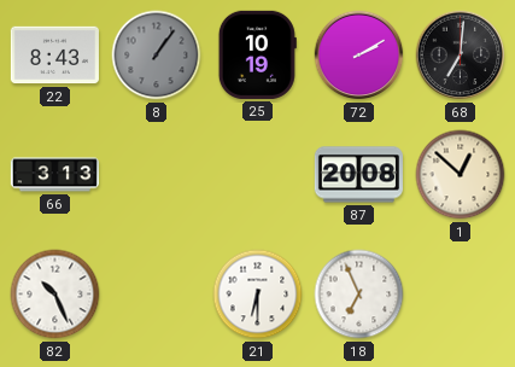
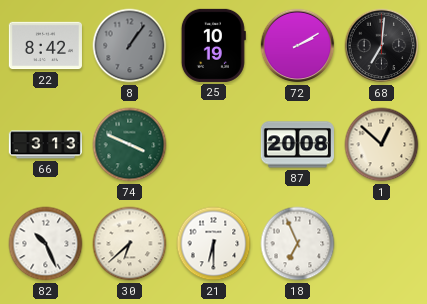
22: 8:43 -> 8:42
74: none -> 3:49
30: none -> 6:38
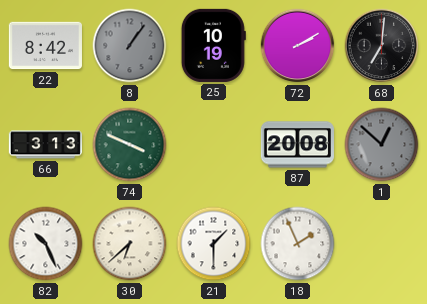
1 dial: cream -> grey
21: 6:30 -> 1:30
18: 6:56 -> 1:56
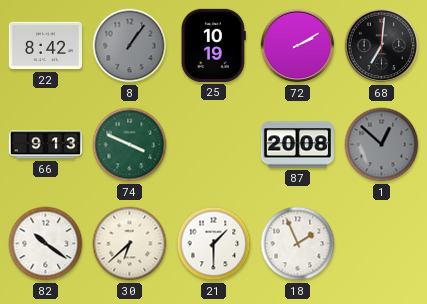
66: 3:13 -> 9:13
82: 10:26 -> 10:21
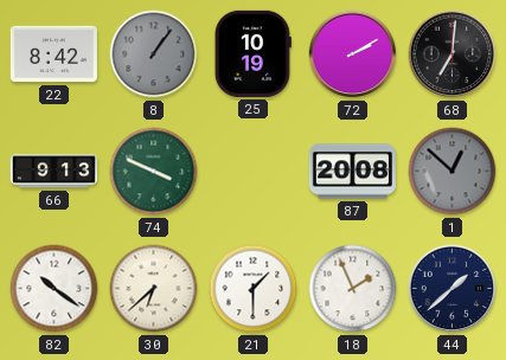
44: none -> 1:38
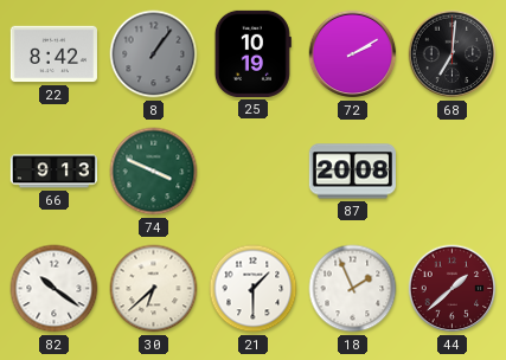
1: 12:52 -> none
44 dial: navy -> burgundy
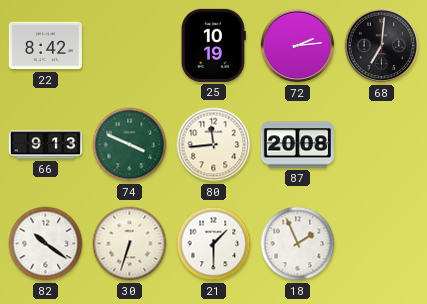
8: 1:06 -> none
72: 2:10 -> 2:14
80: none -> 11:44
30: 6:38 -> 6:33
44: 1:38 -> none
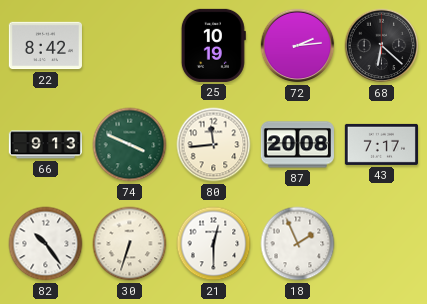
68: 7:01 -> 6:22
43: none -> 7:17
82: 10:21 -> 10:24
21: 1:30 -> 12:30
